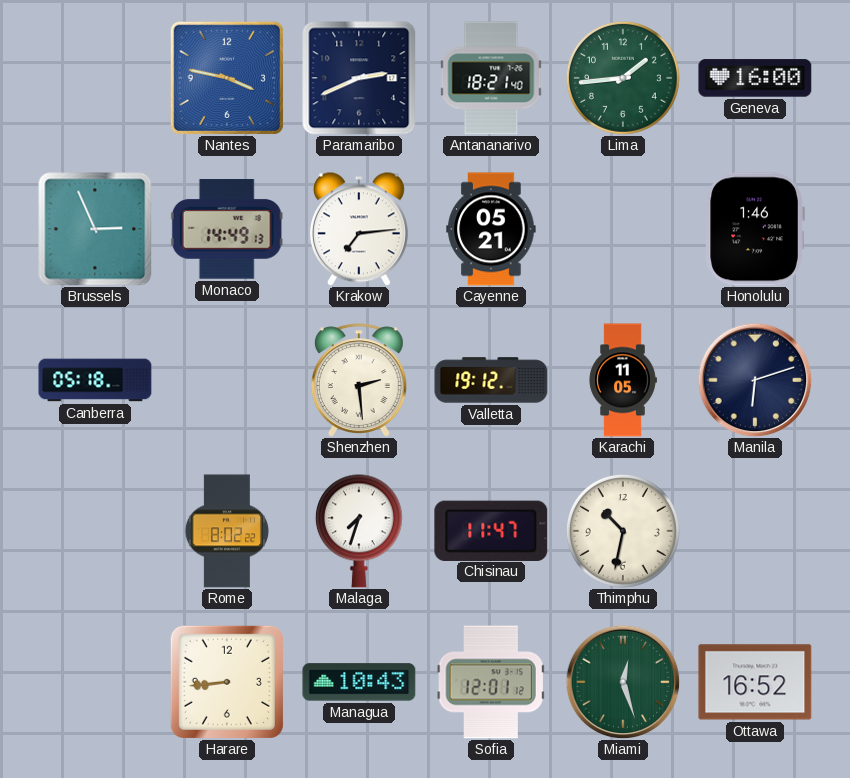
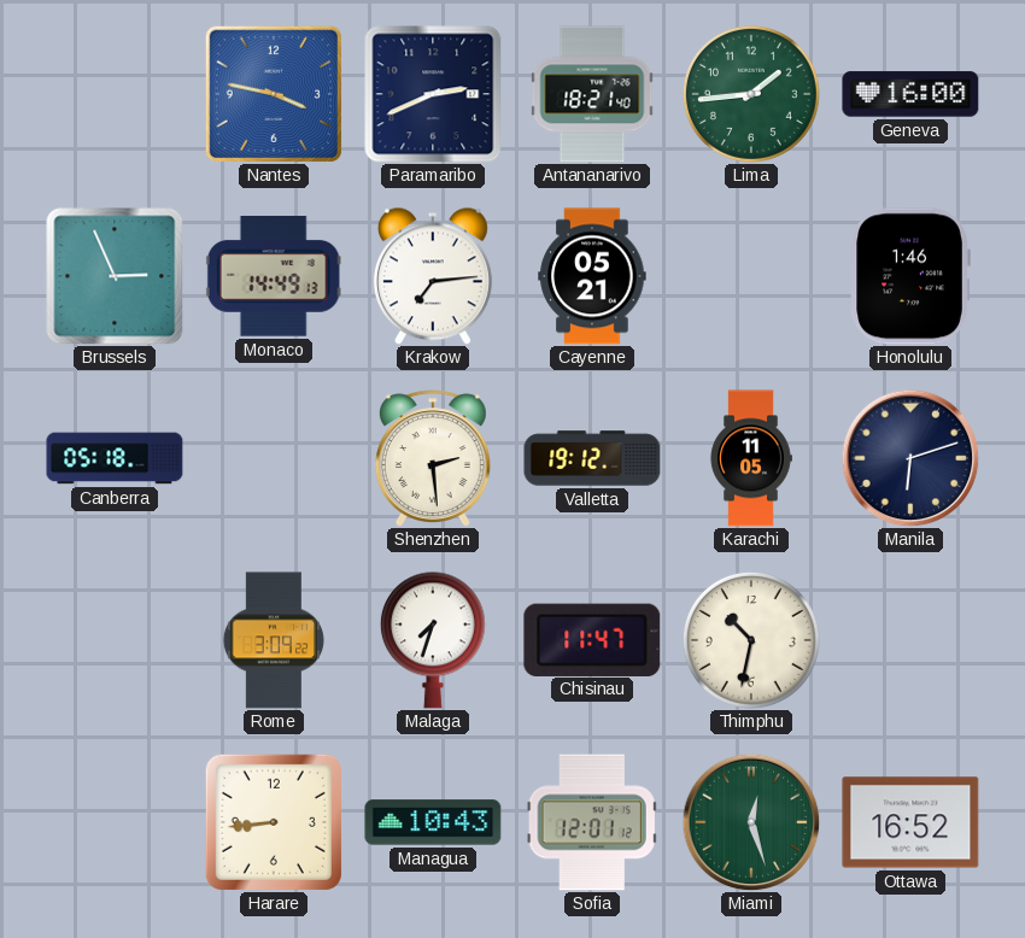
Rome: 8:02 -> 3:09
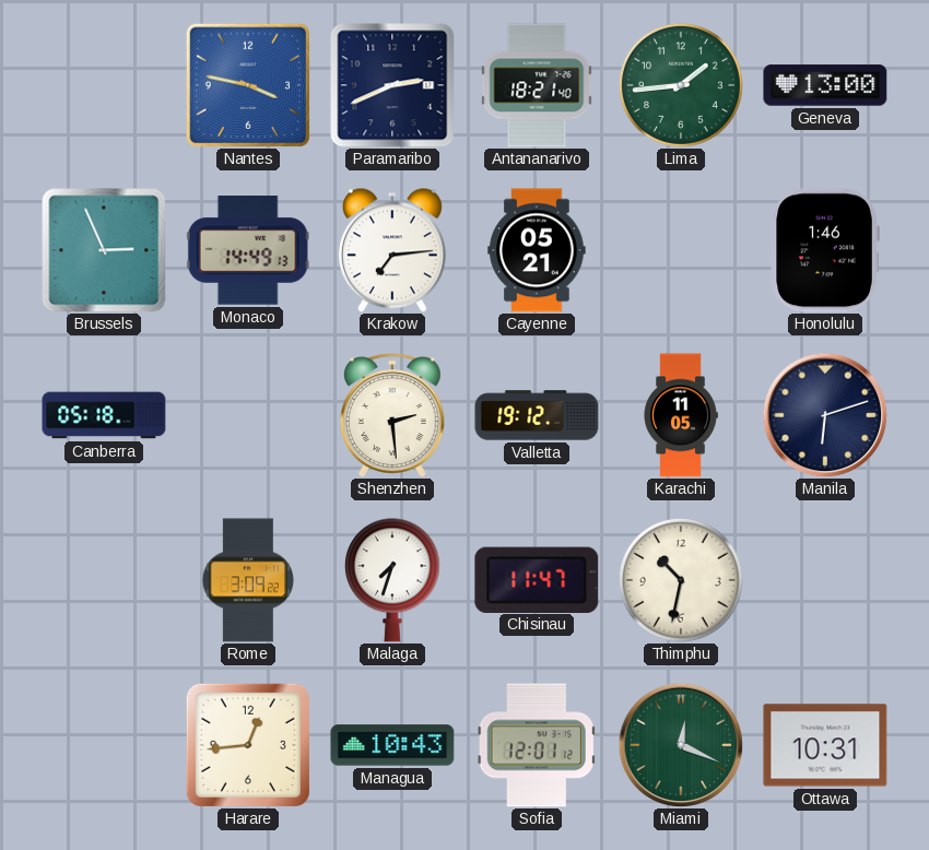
Geneva: 16:00 -> 13:00
Harare: 8:44 -> 12:44
Miami: 12:27 -> 12:19
Ottawa: 16:52 -> 10:31
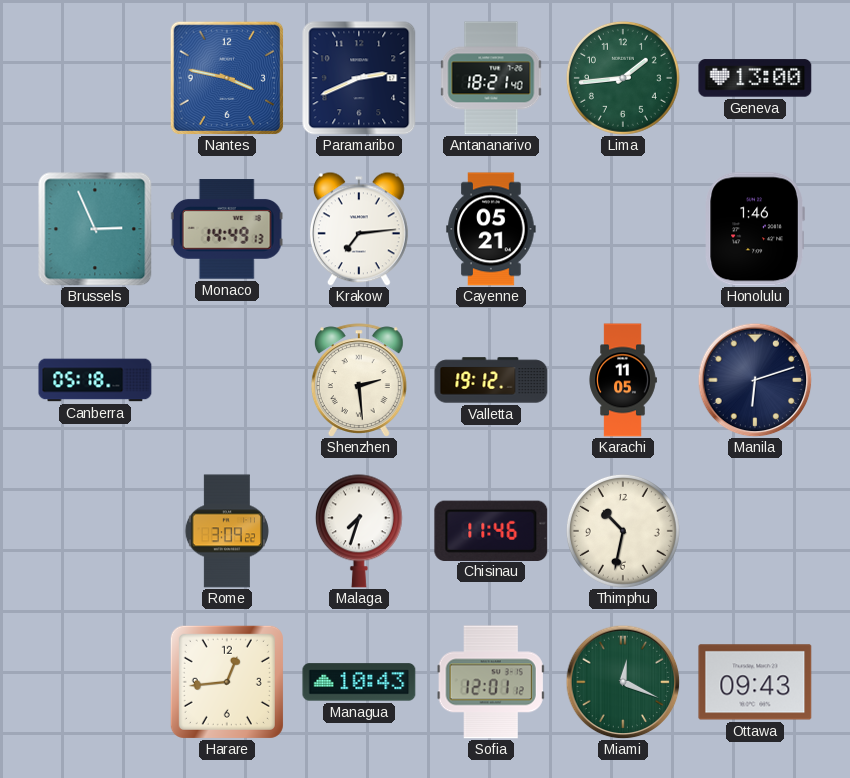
Chisinau: 11:47 -> 11:46
Ottawa: 10:31 -> 09:43
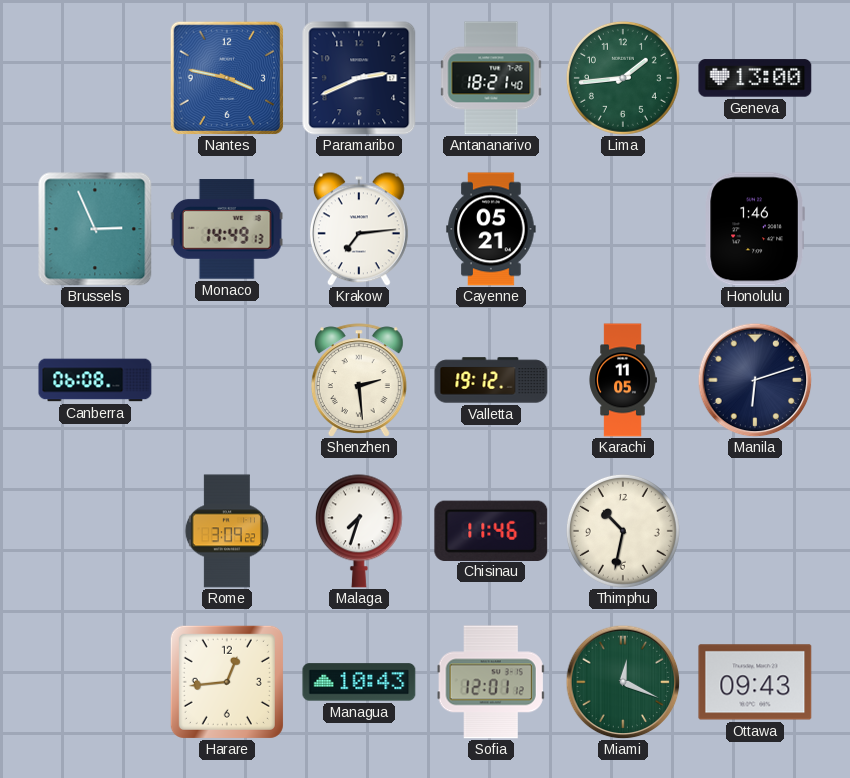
Canberra: 05:18 -> 06:08
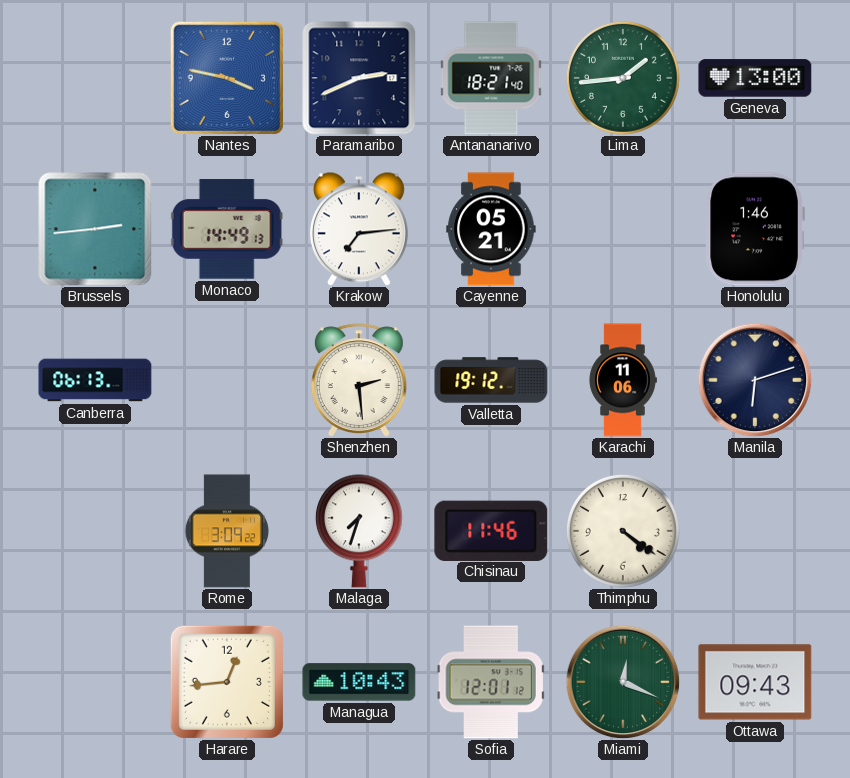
Brussels: 2:56 -> 2:44
Canberra: 06:08 -> 06:13
Karachi: 11:05 -> 11:06
Thimphu: 10:32 -> 4:21
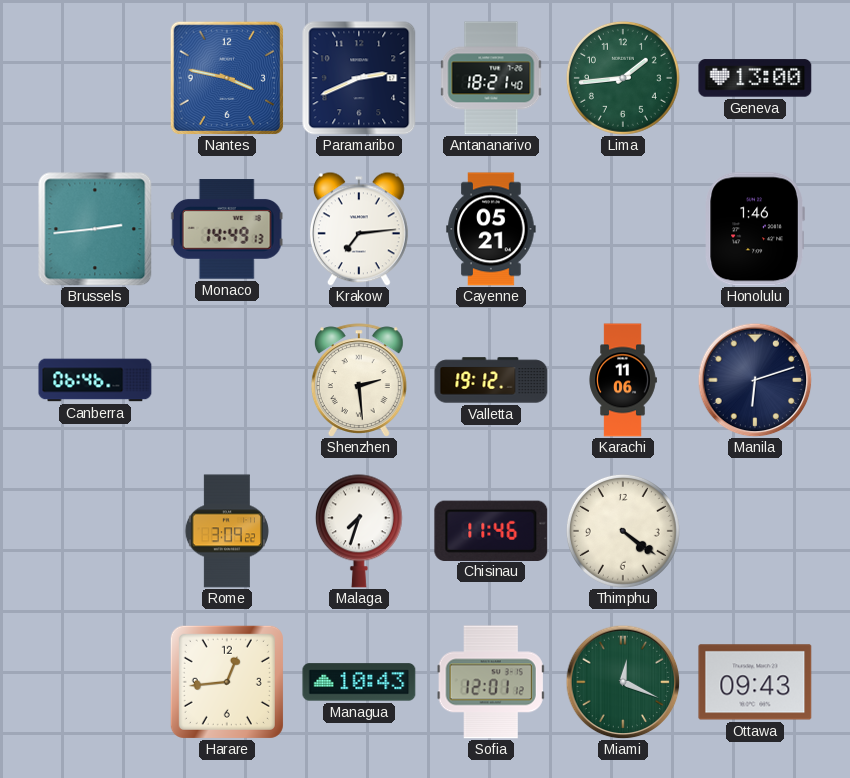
Canberra: 06:13 -> 06:46
